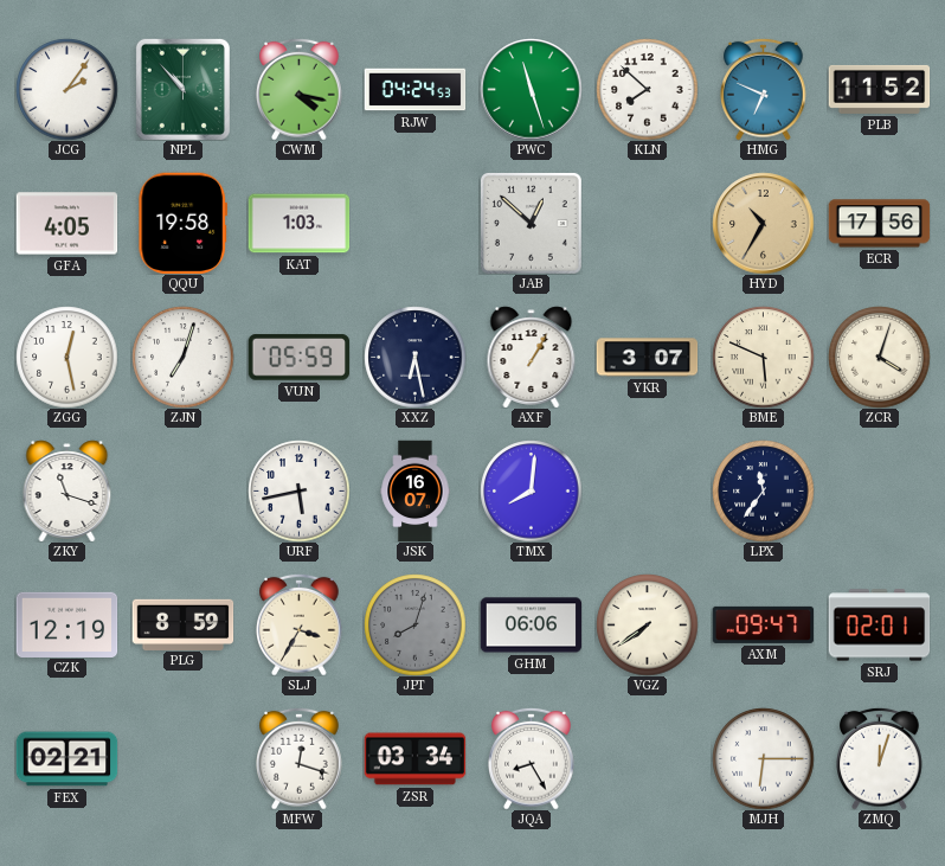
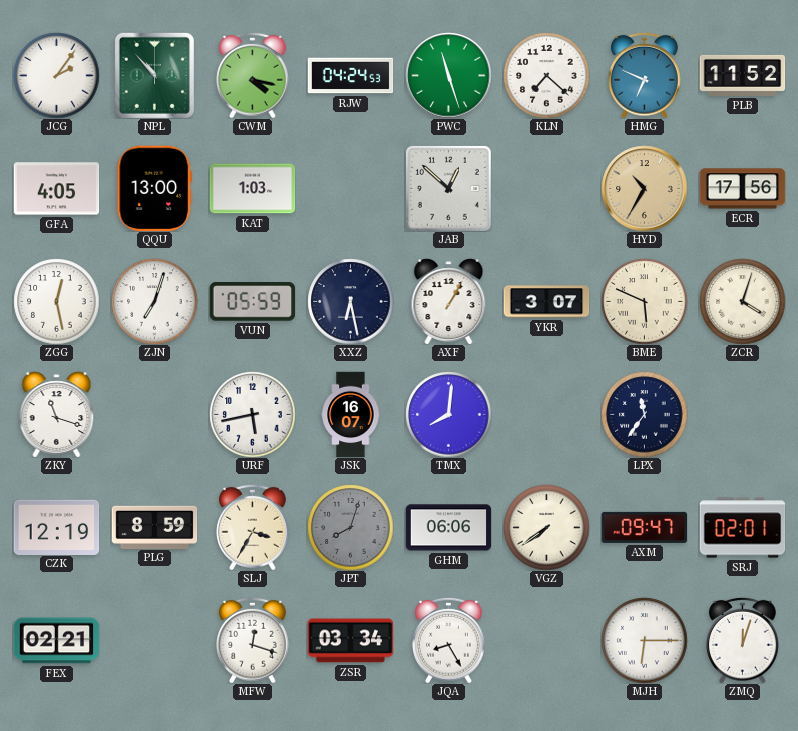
KLN: 7:52 -> 7:22
QQU: 19:58 -> 13:00
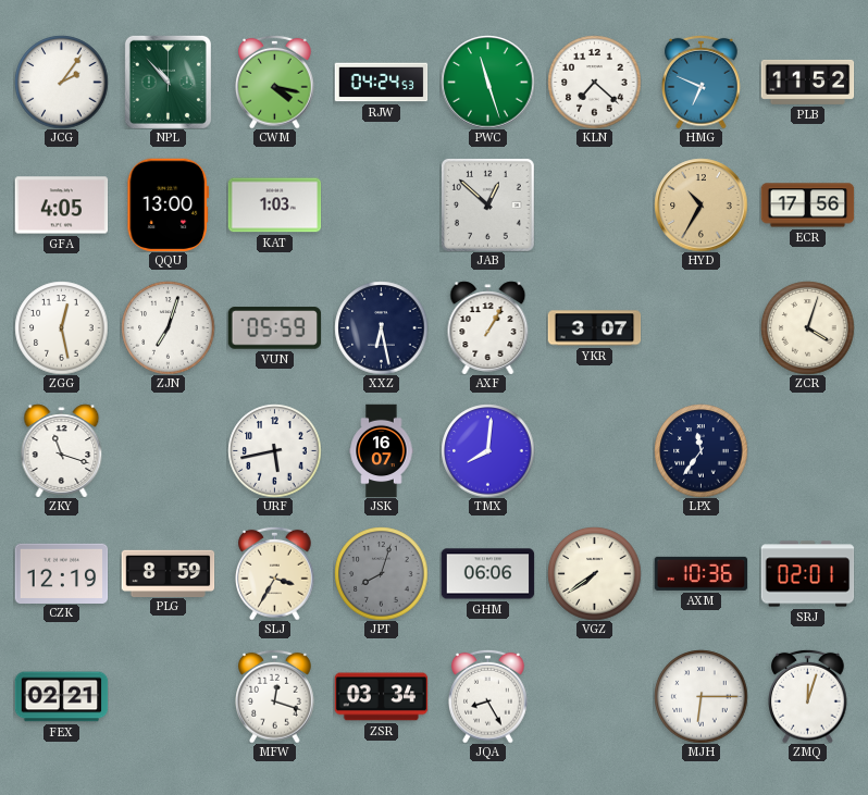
BME: 5:49 -> none
AXM: 09:47 -> 10:36
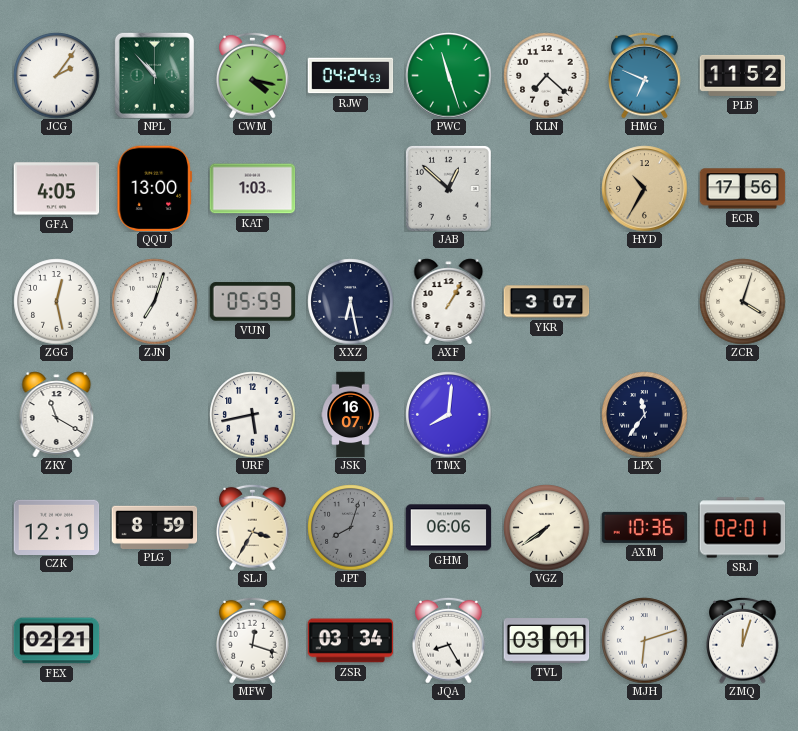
ZKY: 11:18 -> 11:20
TVL: none -> 03:01
MJH: 6:15 -> 6:12
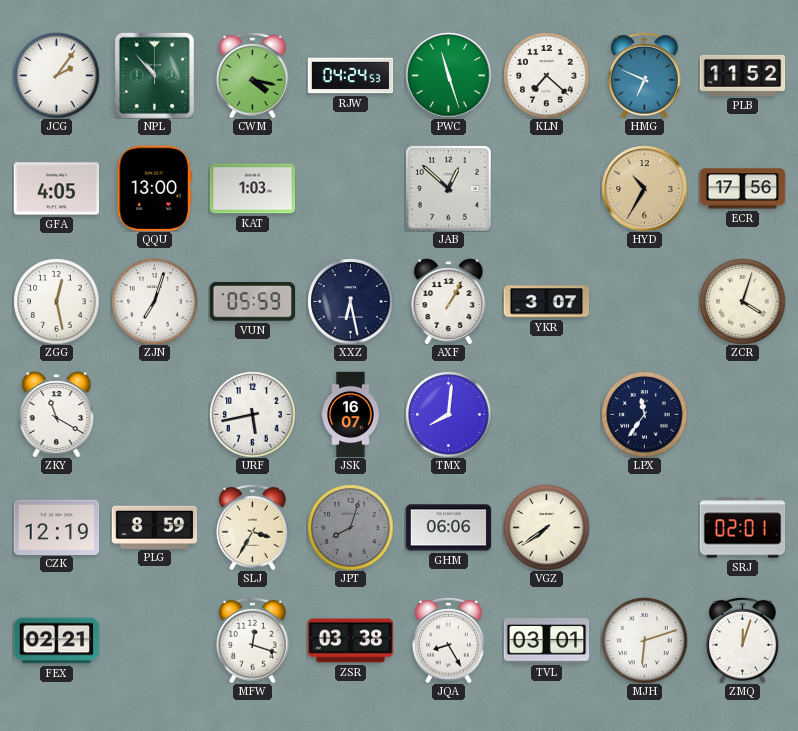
AXM: 10:36 -> none
ZSR: 03:34 -> 03:38
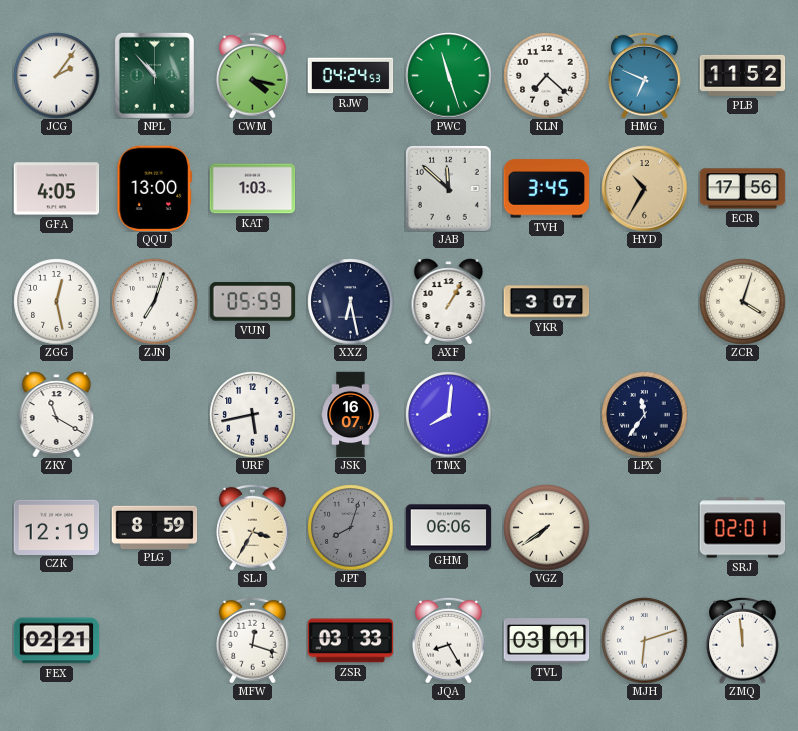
JAB: 12:52 -> 11:52
TVH: none -> 3:45
ZSR: 03:38 -> 03:33
ZMQ: 12:03 -> 11:59
